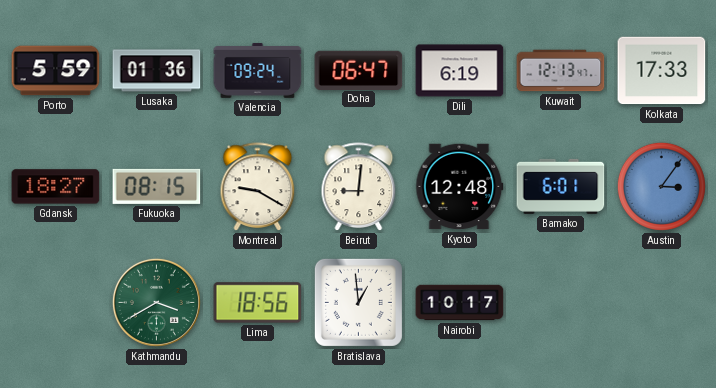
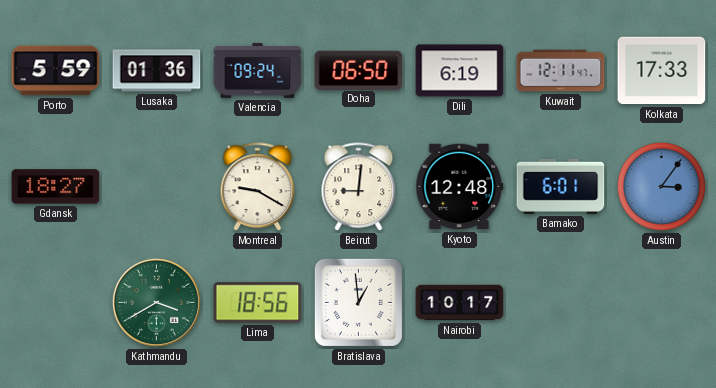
Doha: 06:47 -> 06:50
Kuwait: 12:13 -> 12:11
Fukuoka: 08:15 -> none
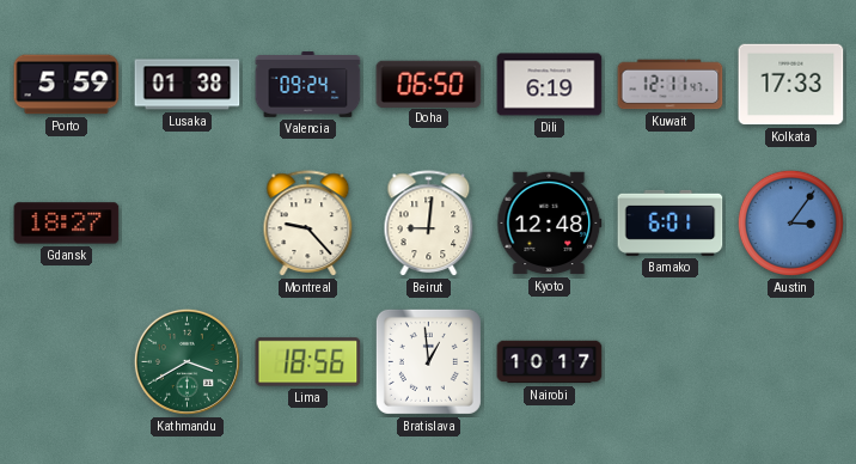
Lusaka: 01:36 -> 01:38
Montreal: 9:20 -> 9:23
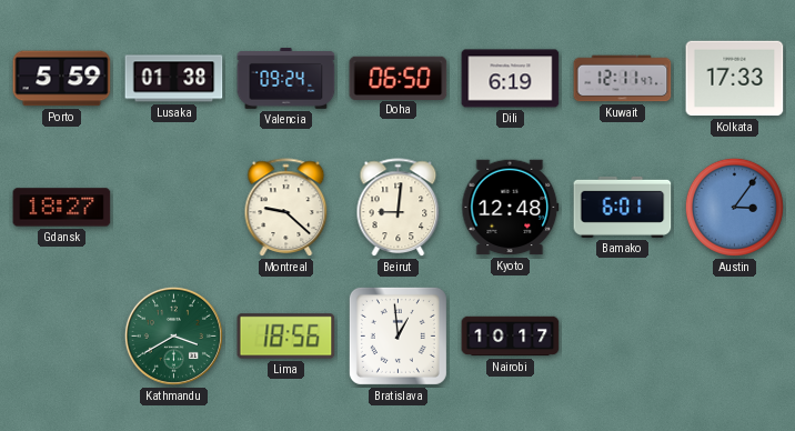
Montreal: 9:23 -> 9:22
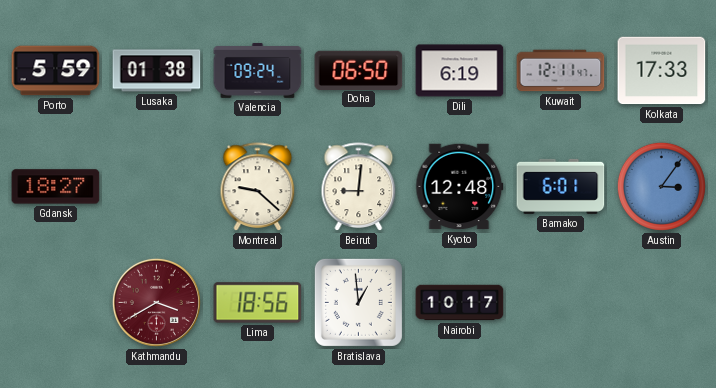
Kathmandu dial: green -> burgundy
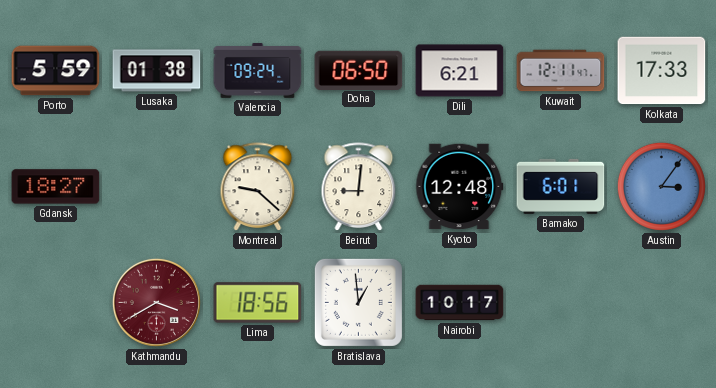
Dili: 6:19 -> 6:21
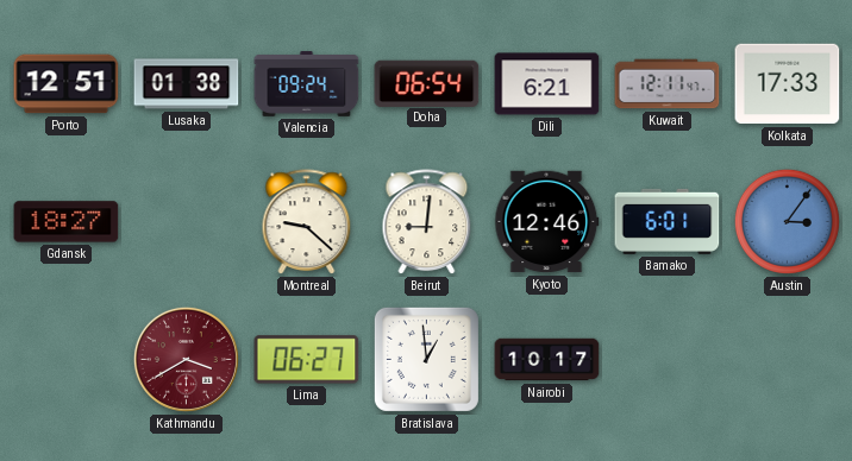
Porto: 5:59 -> 12:51
Doha: 06:50 -> 06:54
Kyoto: 12:48 -> 12:46
Lima: 18:56 -> 06:27
